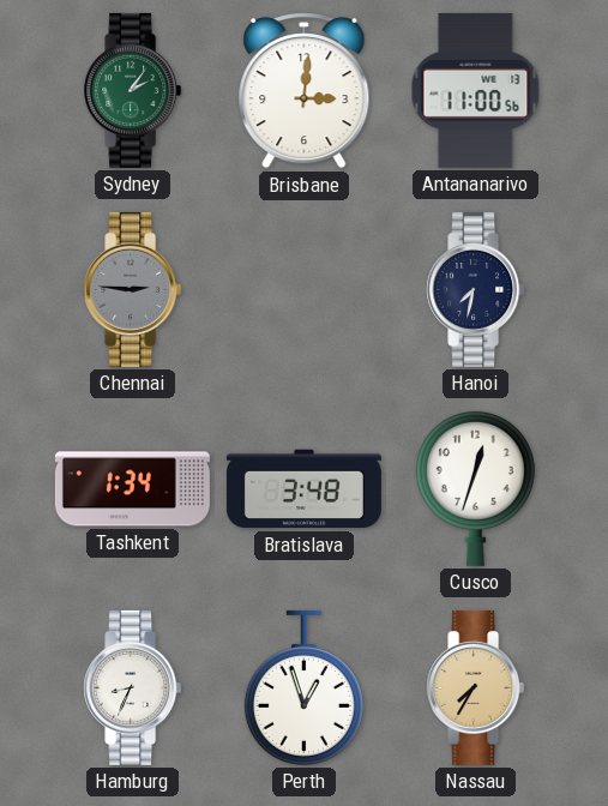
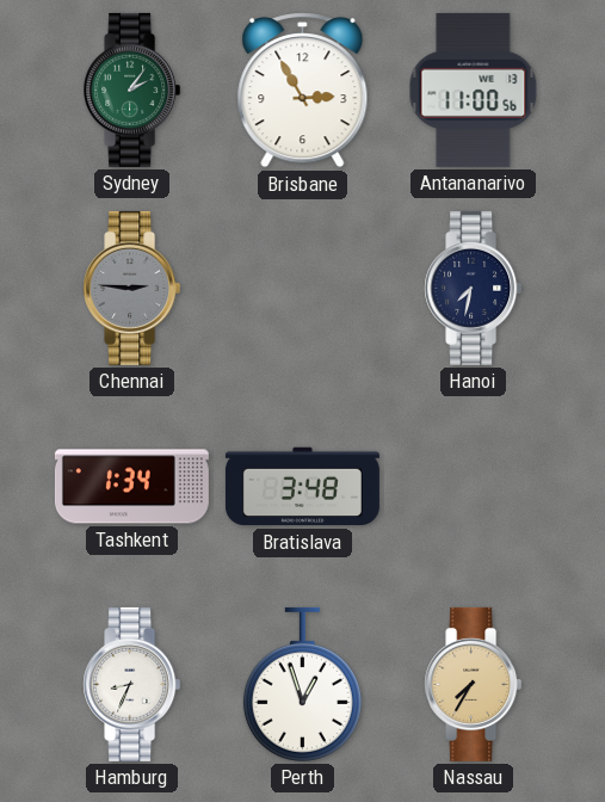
Brisbane: 3:01 -> 2:55
Cusco: 12:33 -> none
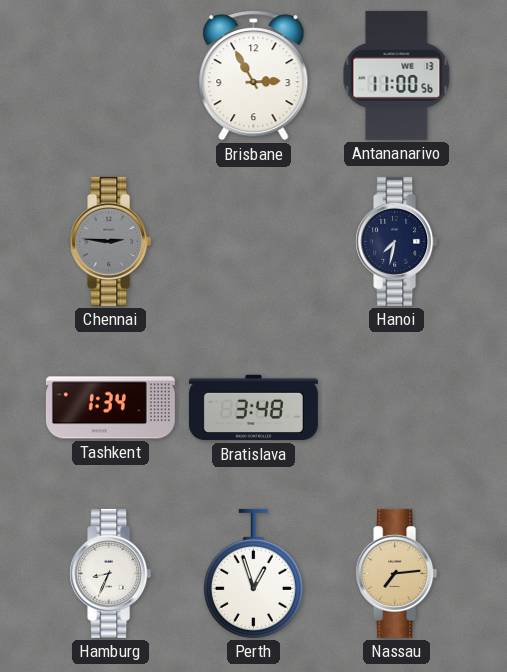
Sydney: 2:06 -> none
Nassau: 7:35 -> 7:14
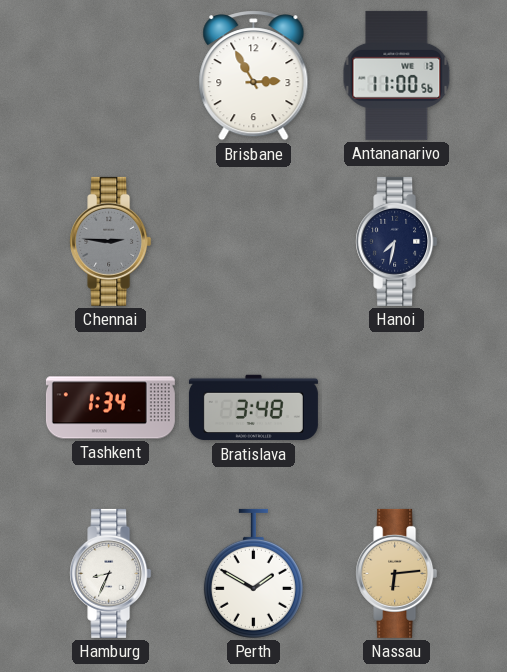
Perth: 12:57 -> 1:50
Nassau: 7:14 -> 6:14
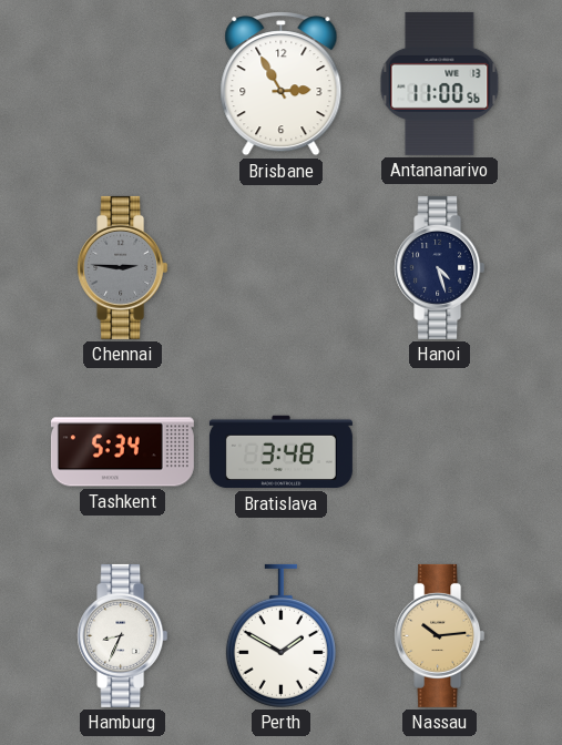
Hanoi: 7:32 -> 4:27
Tashkent: 1:34 -> 5:34
Nassau: 6:14 -> 10:14
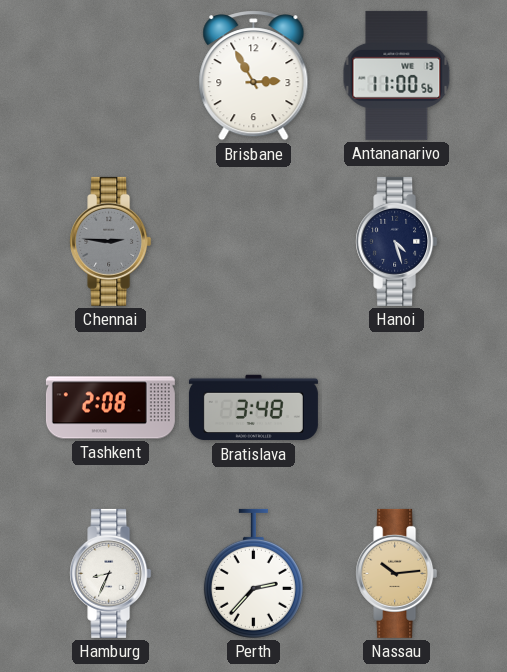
Tashkent: 5:34 -> 2:08
Perth: 1:50 -> 2:37
